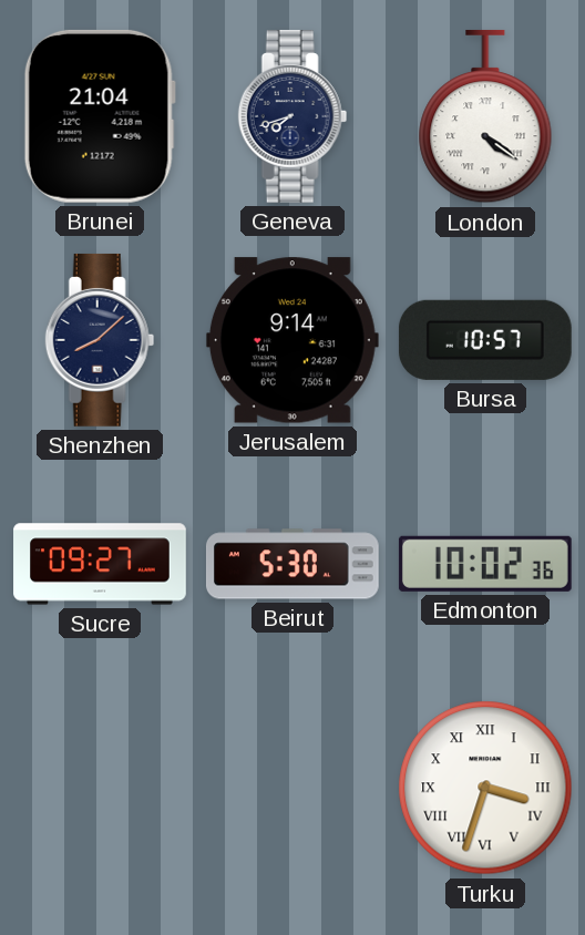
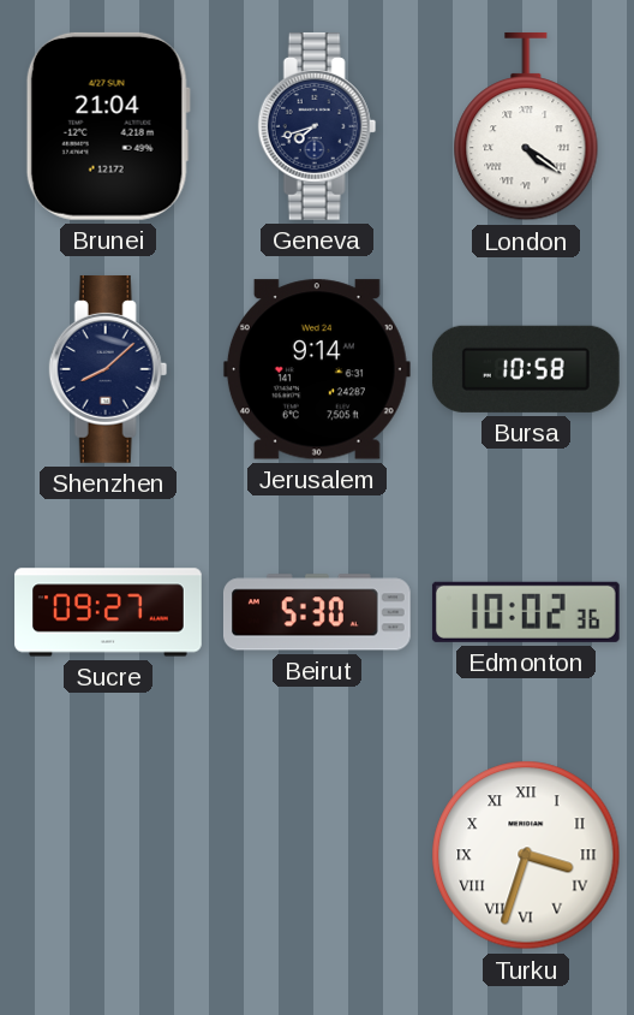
Bursa: 10:57 -> 10:58
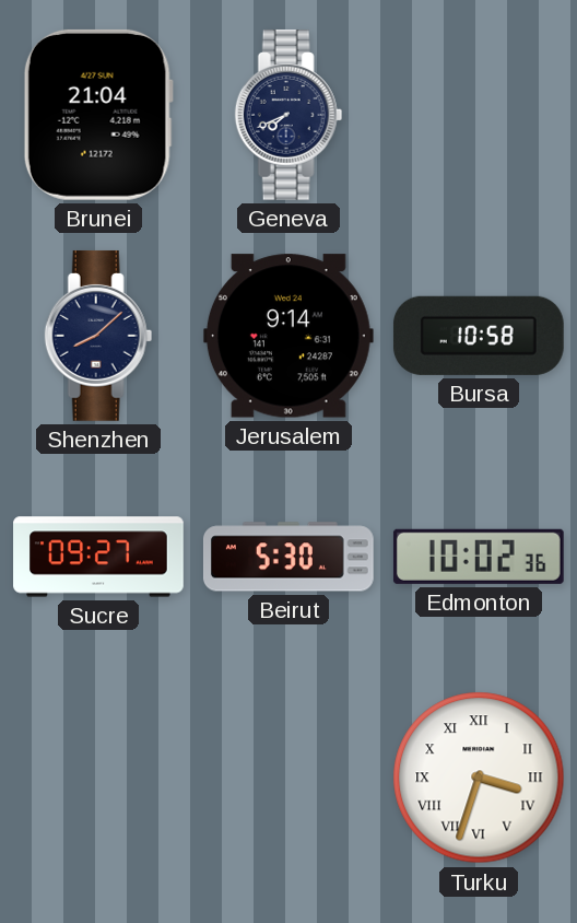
Geneva: 7:42 -> 7:41
London: 4:21 -> none
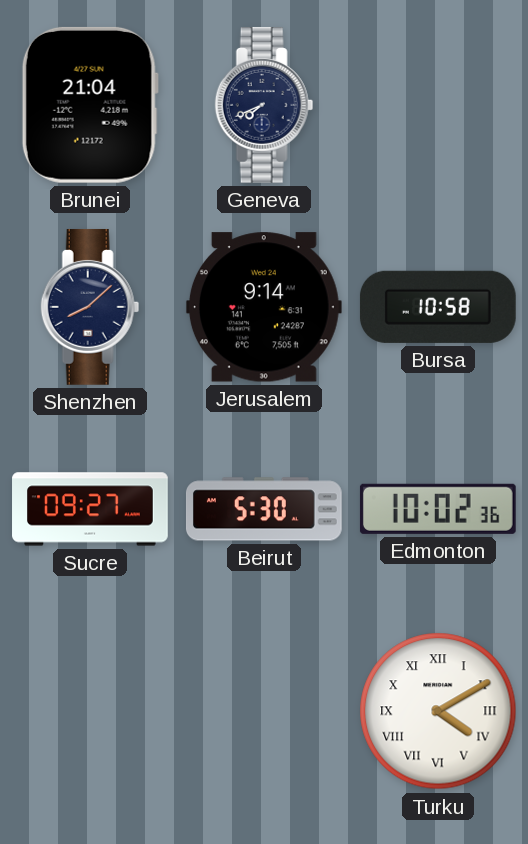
Turku: 3:33 -> 4:10
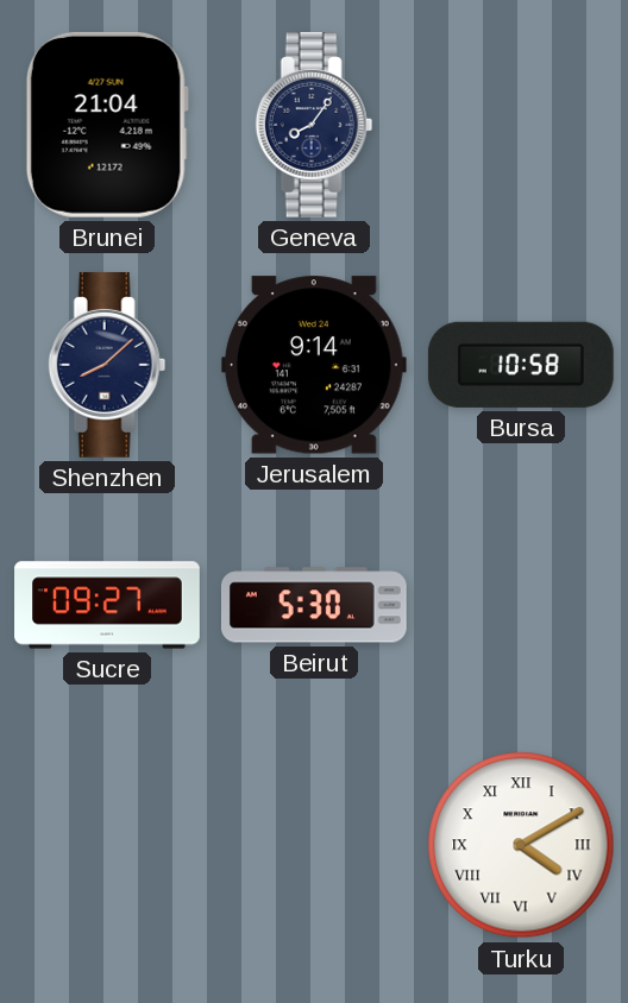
Geneva: 7:41 -> 8:06
Edmonton: 10:02 -> none
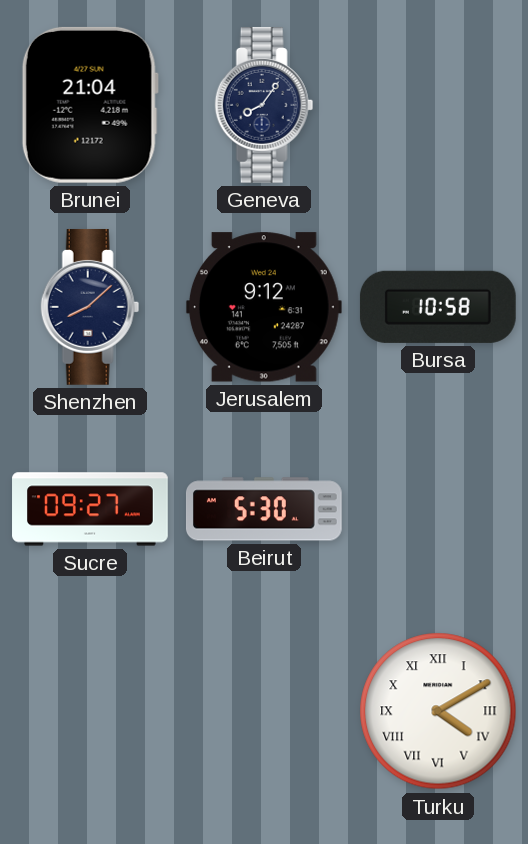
Jerusalem: 9:14 -> 9:12
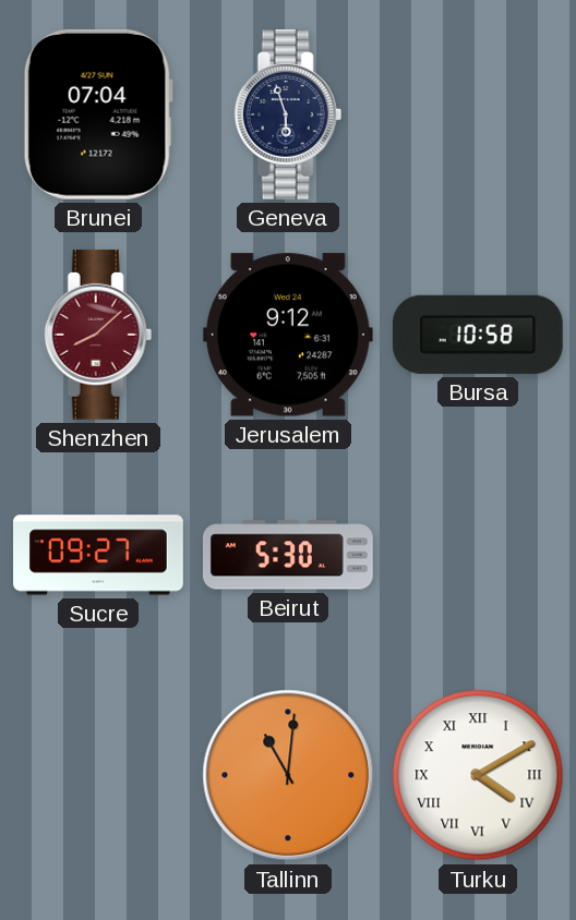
Brunei: 21:04 -> 07:04
Geneva: 8:06 -> 5:57
Shenzhen dial: navy -> burgundy
Tallinn: none -> 11:01
